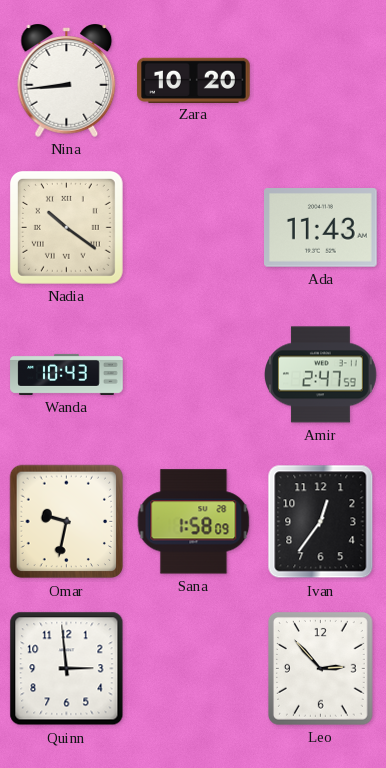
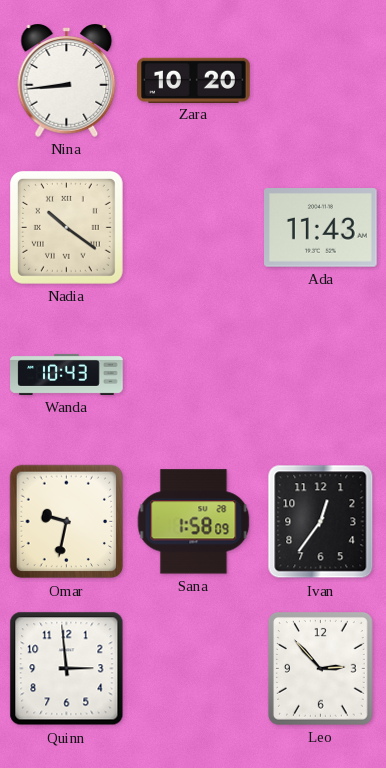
Amir: 2:47 -> none
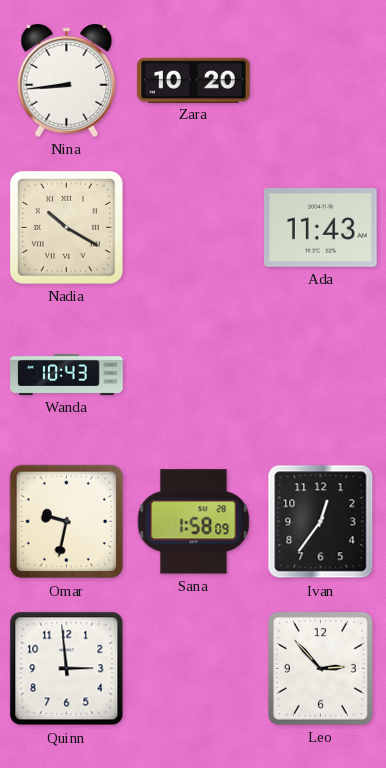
Nadia: 10:21 -> 10:20
